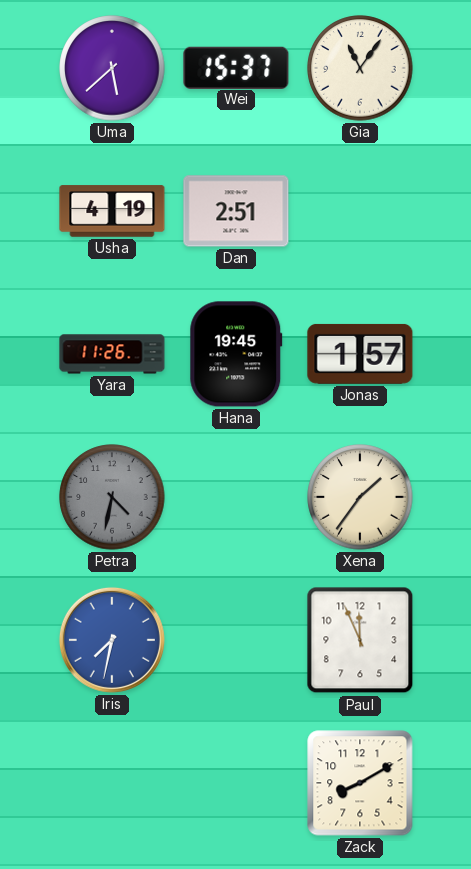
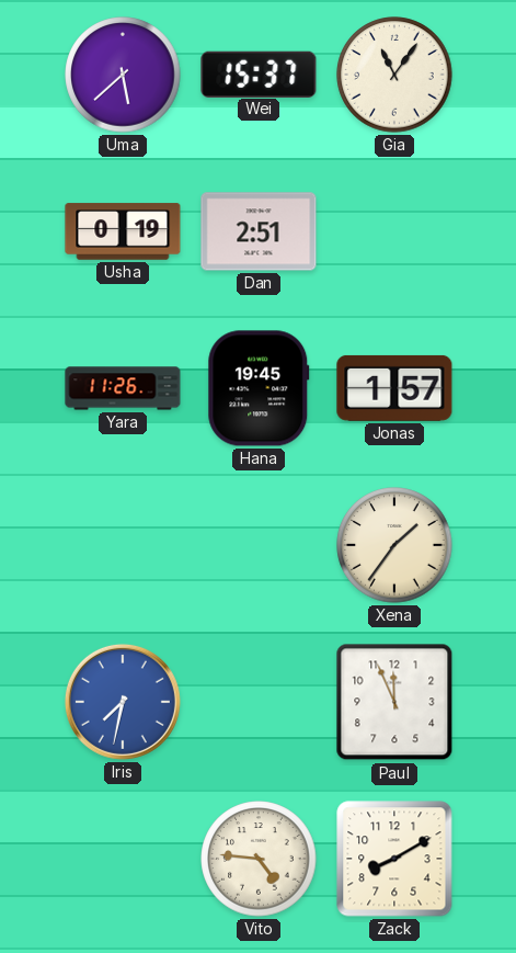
Usha: 4:19 -> 0:19
Petra: 4:32 -> none
Vito: none -> 4:46
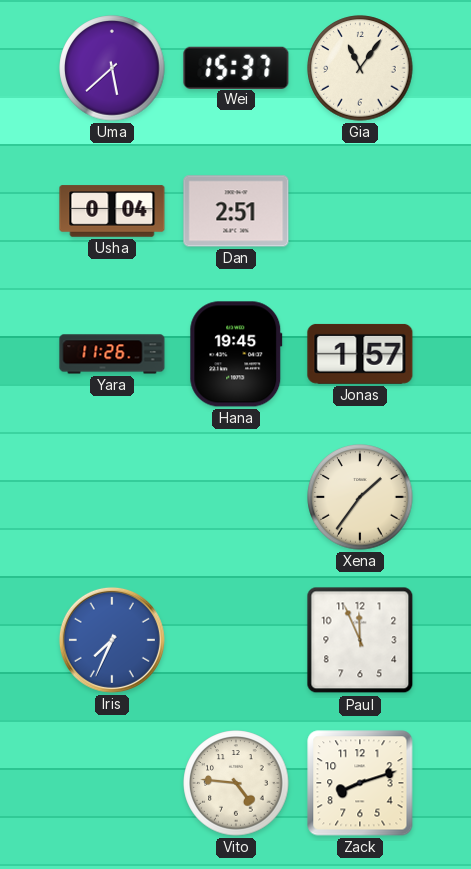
Usha: 0:19 -> 0:04
Iris: 7:32 -> 7:34
Zack: 8:10 -> 8:12
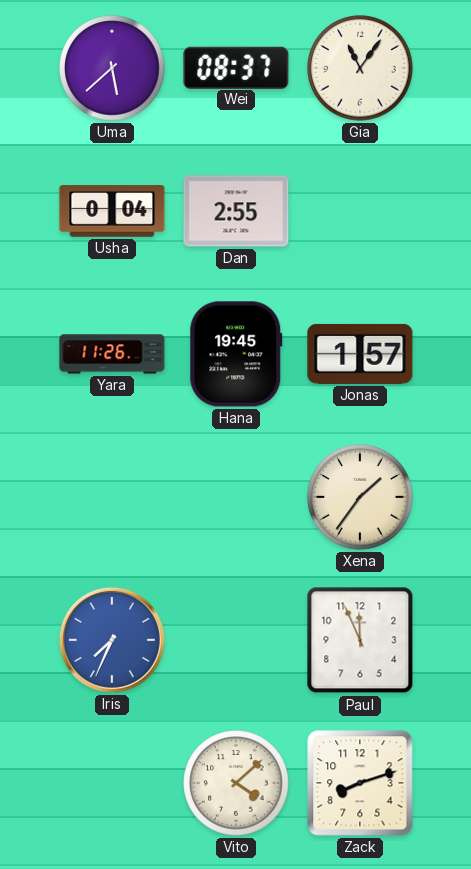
Wei: 15:37 -> 08:37
Dan: 2:51 -> 2:55
Vito: 4:46 -> 4:08
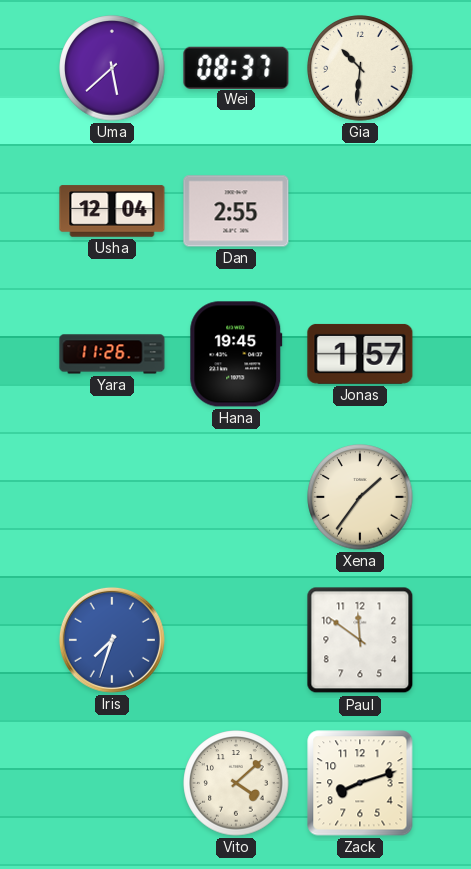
Gia: 11:06 -> 10:31
Usha: 0:04 -> 12:04
Iris: 7:34 -> 7:33
Paul: 11:56 -> 11:51
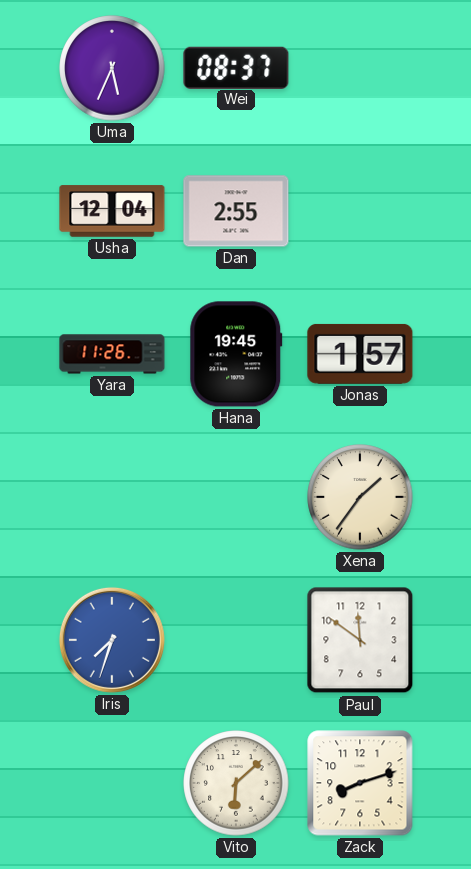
Uma: 5:38 -> 5:34
Gia: 10:31 -> none
Vito: 4:08 -> 6:08
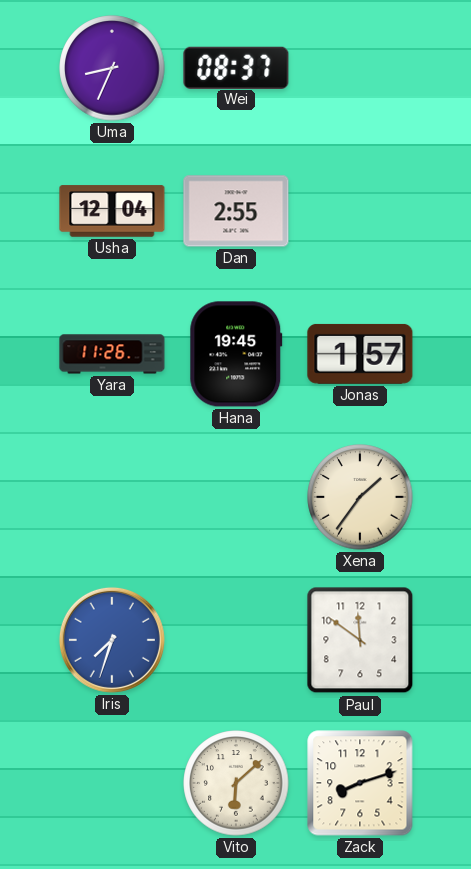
Uma: 5:34 -> 8:34
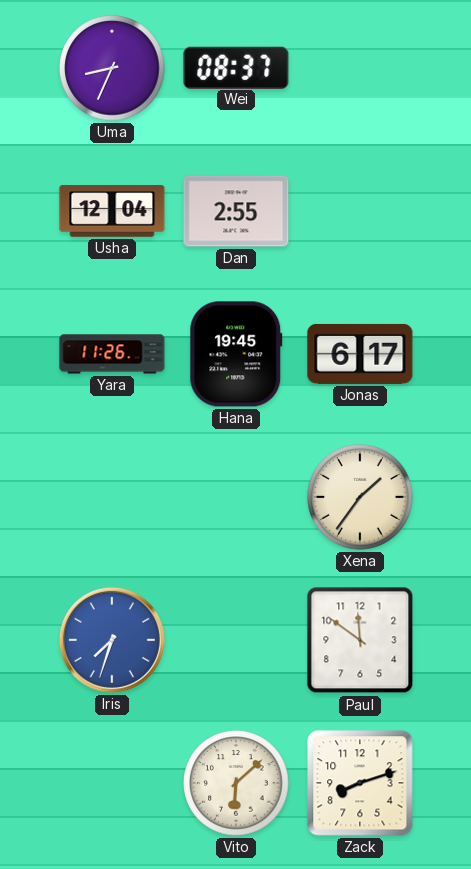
Jonas: 1:57 -> 6:17
